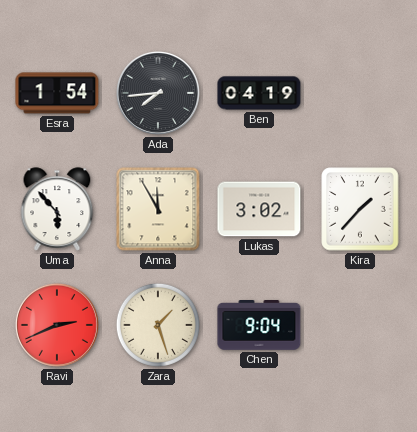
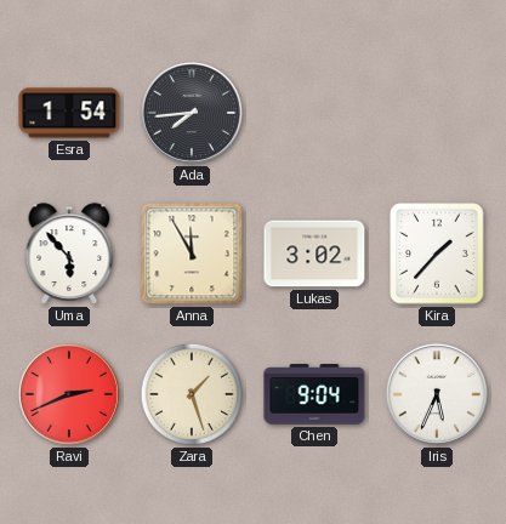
Ben: 04:19 -> none
Iris: none -> 5:34
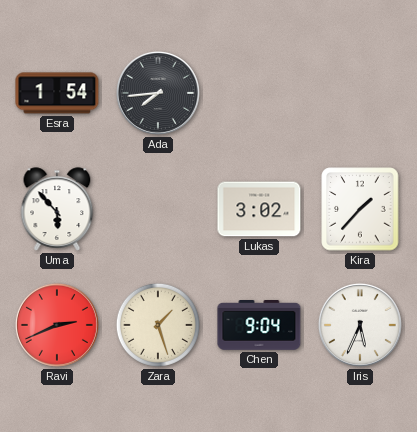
Anna: 11:55 -> none
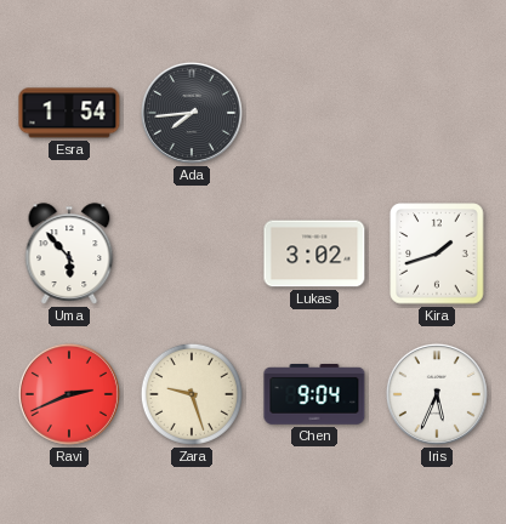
Kira: 1:37 -> 1:42
Zara: 1:27 -> 9:27
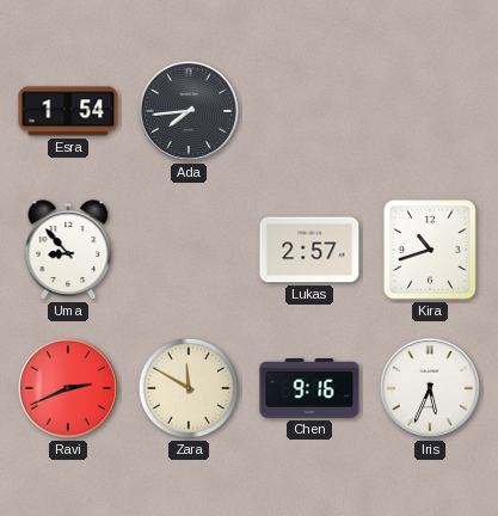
Uma: 5:53 -> 8:53
Lukas: 3:02 -> 2:57
Kira: 1:42 -> 10:42
Zara: 9:27 -> 11:50
Chen: 9:04 -> 9:16
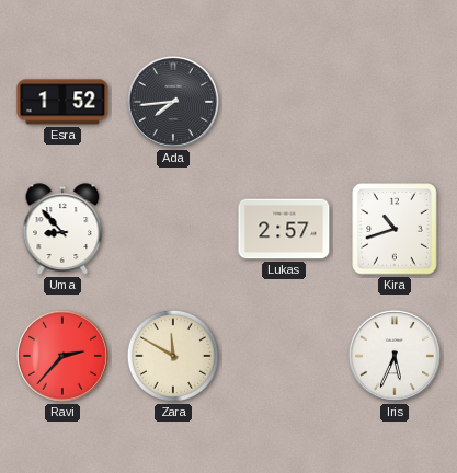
Esra: 1:54 -> 1:52
Ravi: 2:41 -> 2:37
Chen: 9:16 -> none
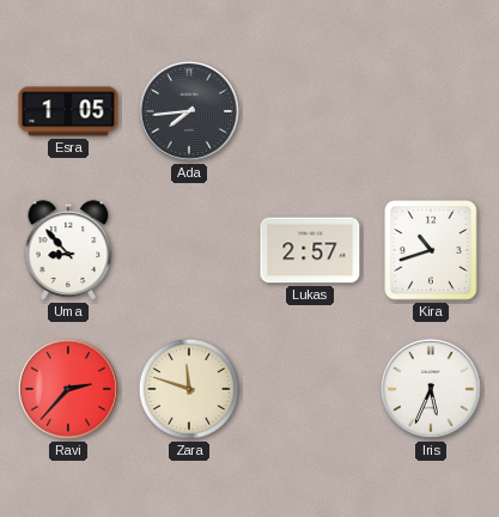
Esra: 1:52 -> 1:05
Zara: 11:50 -> 11:48
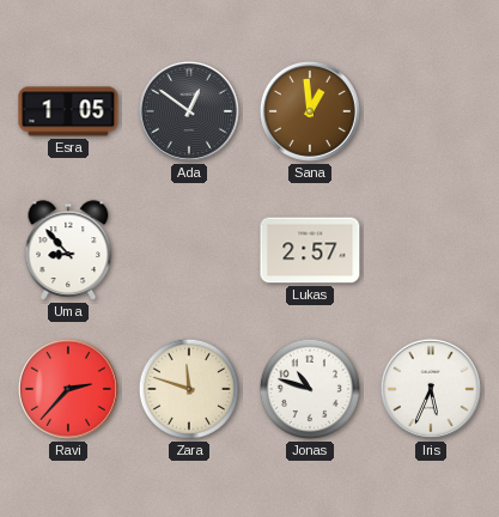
Ada: 7:44 -> 12:51
Sana: none -> 12:59
Kira: 10:42 -> none
Jonas: none -> 10:48
